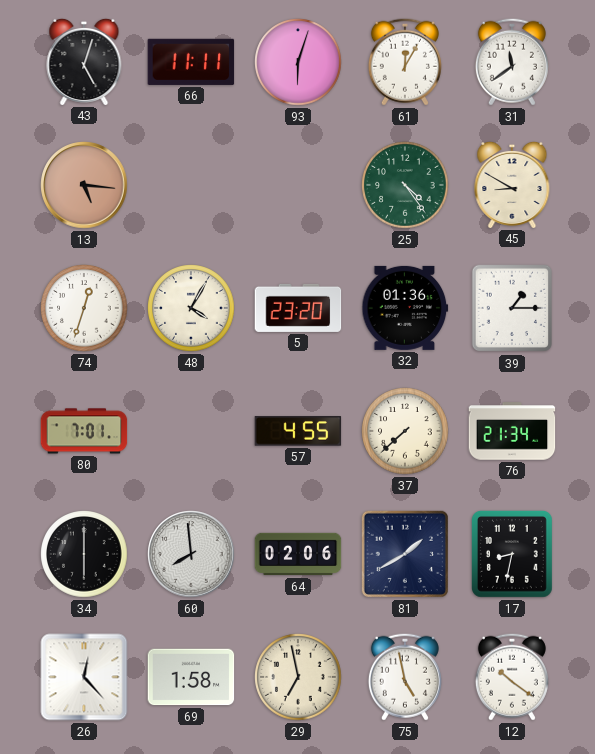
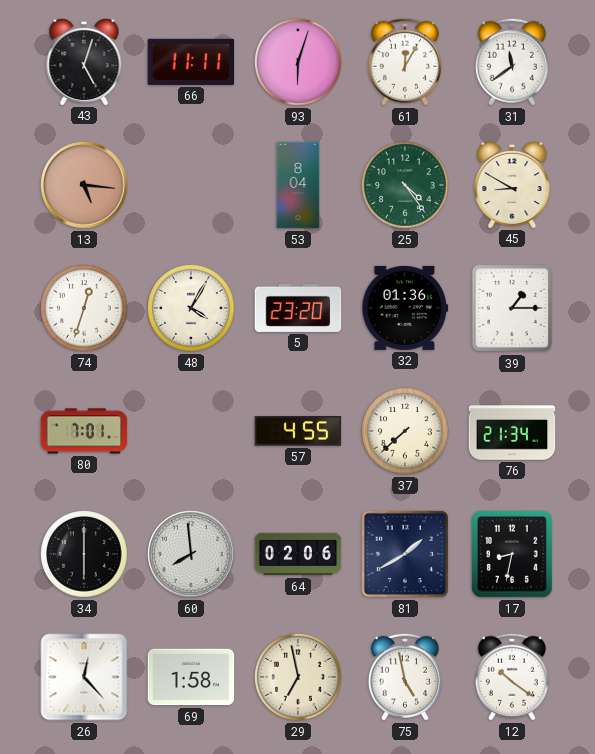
53: none -> 8:04
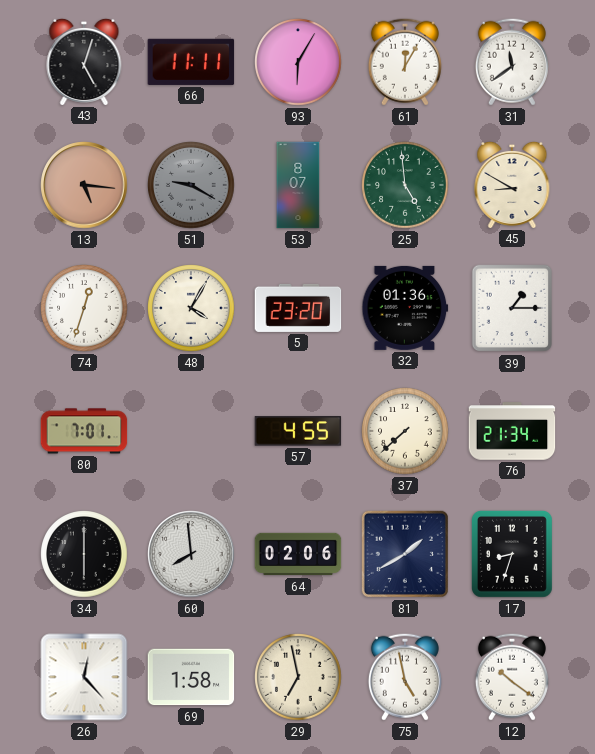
93: 6:03 -> 6:05
51: none -> 9:20
53: 8:04 -> 8:07
25: 4:24 -> 4:59
17: 8:32 -> 8:33
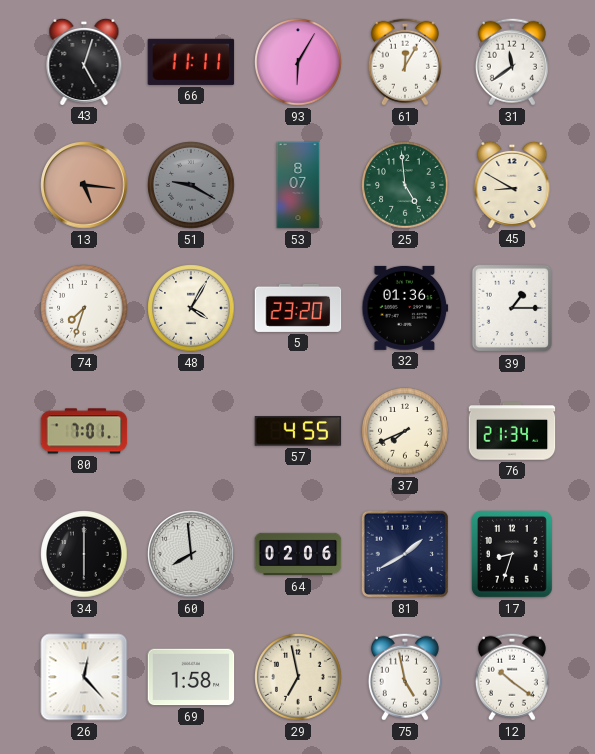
74: 12:33 -> 7:33
37: 7:38 -> 7:41
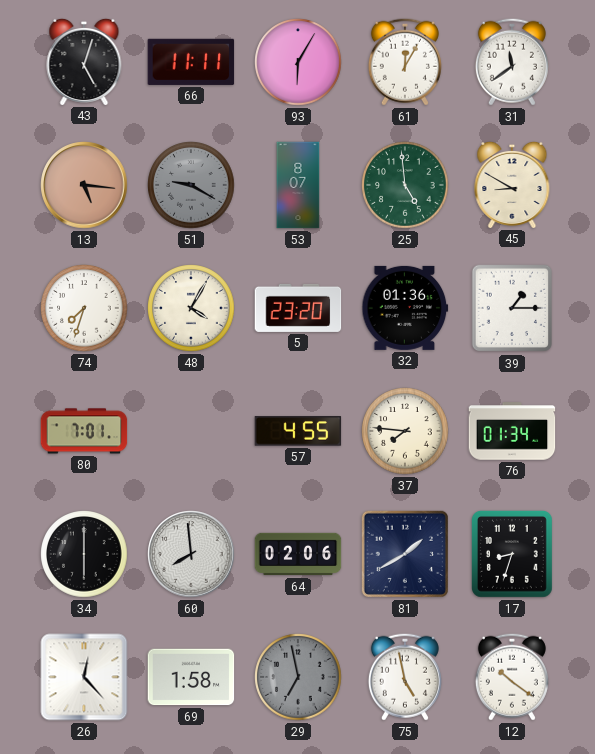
37: 7:41 -> 7:46
76: 21:34 -> 01:34
29 dial: cream -> grey
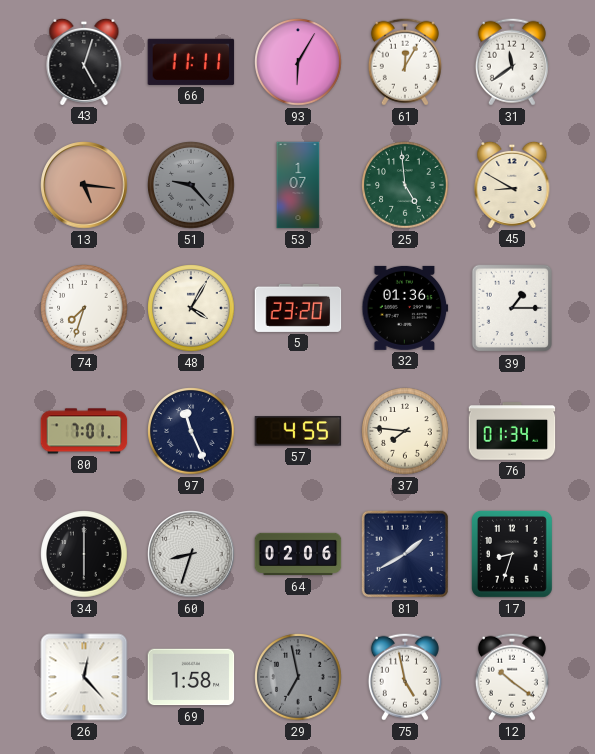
51: 9:20 -> 9:23
53: 8:07 -> 1:07
97: none -> 11:26
60: 7:59 -> 8:33
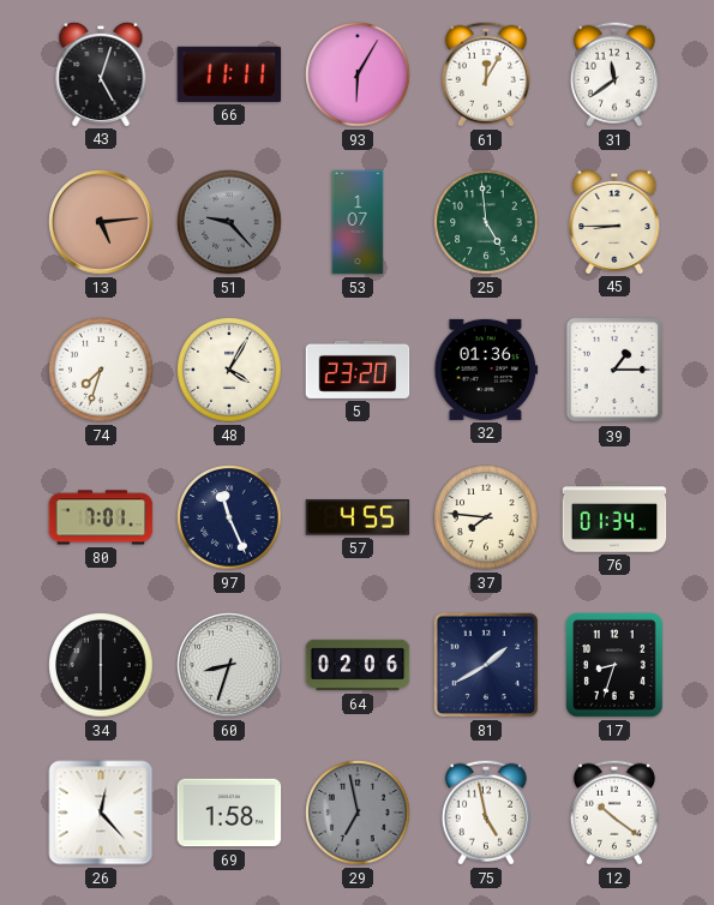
13: 5:16 -> 5:14
45: 8:50 -> 8:45
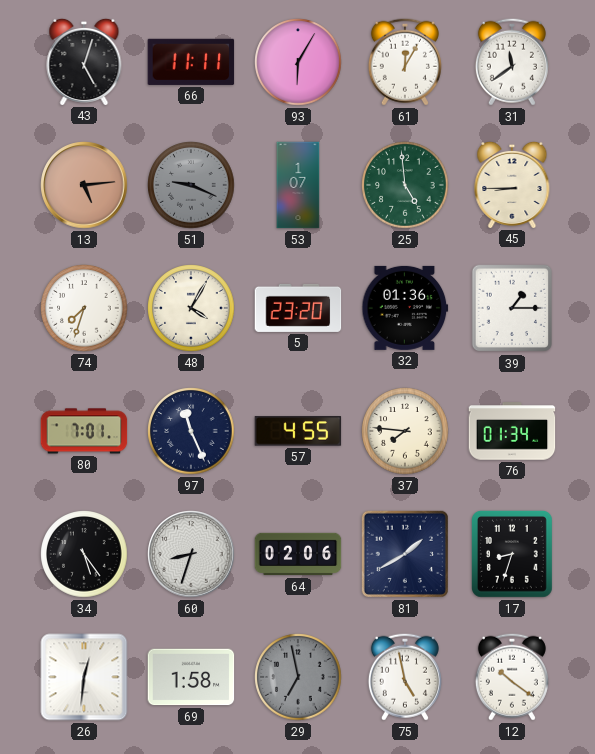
51: 9:23 -> 9:19
34: 6:00 -> 5:24
26: 12:23 -> 12:31
